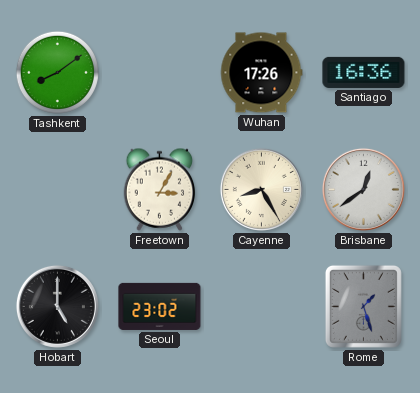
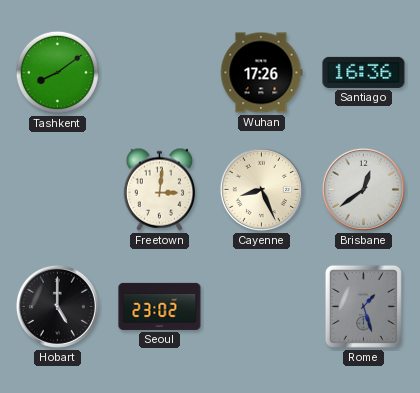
Freetown: 3:05 -> 3:01
Cayenne: 8:25 -> 8:26
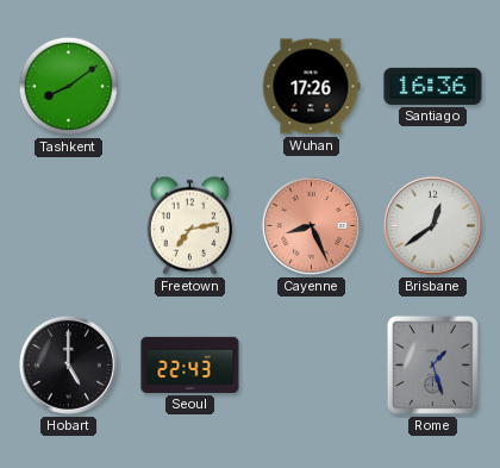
Freetown: 3:01 -> 7:13
Cayenne dial: cream -> salmon
Seoul: 23:02 -> 22:43
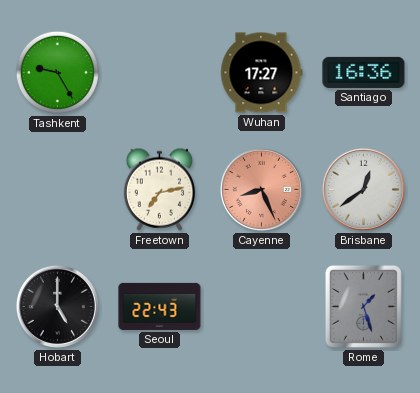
Tashkent: 8:09 -> 9:25
Wuhan: 17:26 -> 17:27
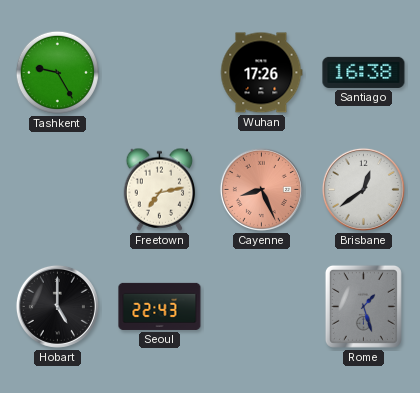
Wuhan: 17:27 -> 17:26
Santiago: 16:36 -> 16:38
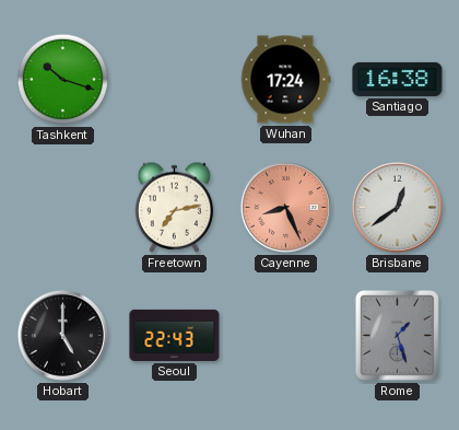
Tashkent: 9:25 -> 10:18
Wuhan: 17:26 -> 17:24
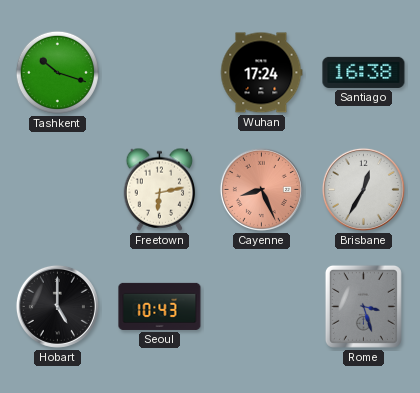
Freetown: 7:13 -> 6:13
Brisbane: 12:39 -> 12:35
Seoul: 22:43 -> 10:43
Rome: 1:27 -> 3:27
